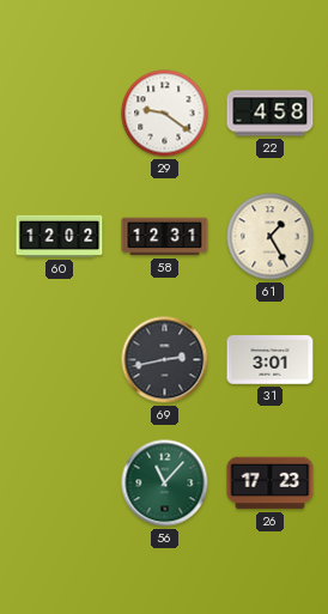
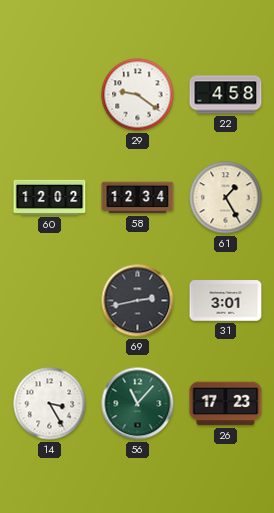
58: 12:31 -> 12:34
14: none -> 3:25
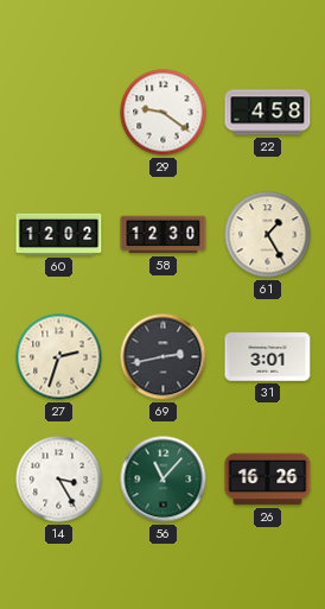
58: 12:34 -> 12:30
27: none -> 2:33
26: 17:23 -> 16:26
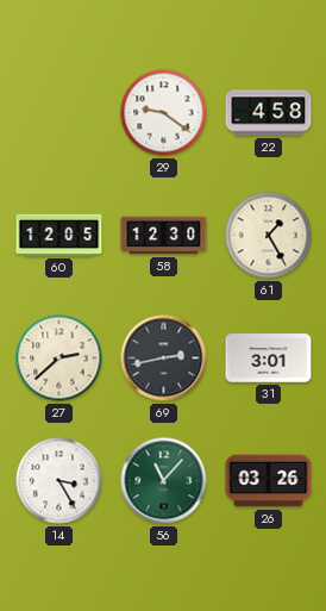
60: 12:02 -> 12:05
27: 2:33 -> 2:38
26: 16:26 -> 03:26
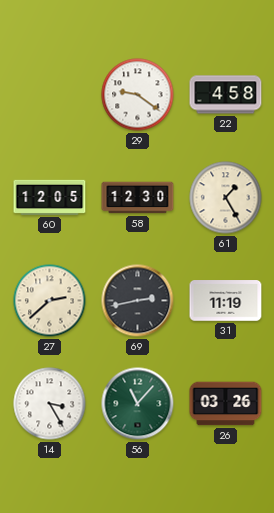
31: 3:01 -> 11:19
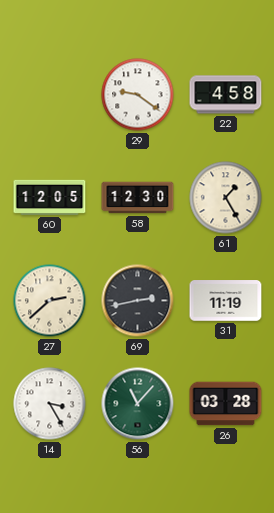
26: 03:26 -> 03:28
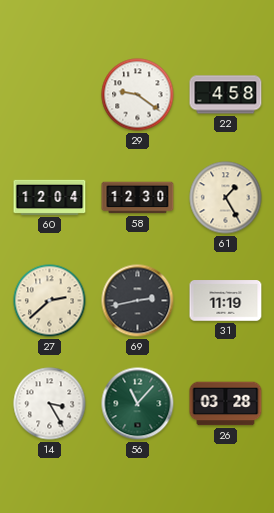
60: 12:05 -> 12:04
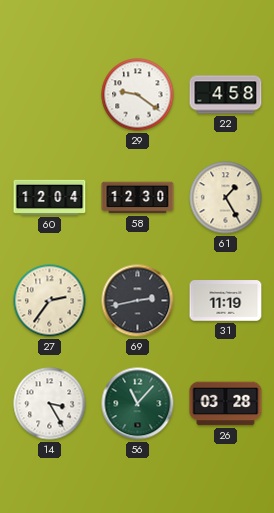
27: 2:38 -> 2:36
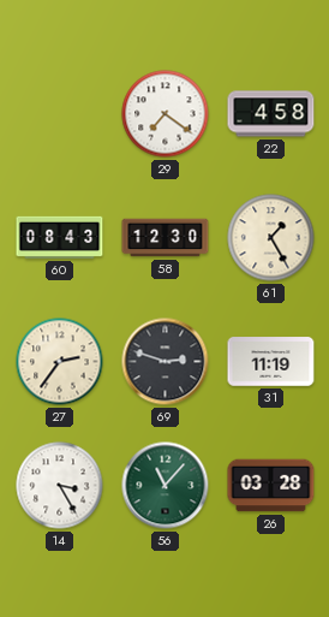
29: 9:21 -> 7:21
60: 12:04 -> 08:43
69: 2:43 -> 2:48
